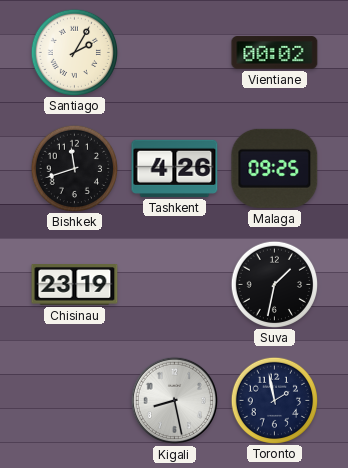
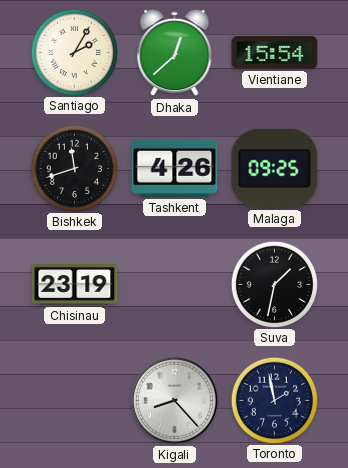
Dhaka: none -> 12:38
Vientiane: 00:02 -> 15:54
Kigali: 8:28 -> 8:23
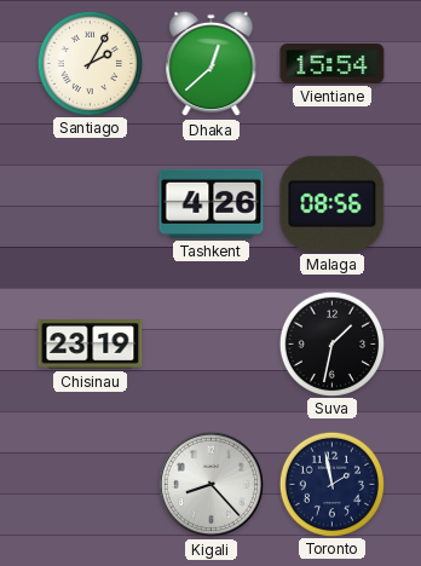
Bishkek: 11:42 -> none
Malaga: 09:25 -> 08:56
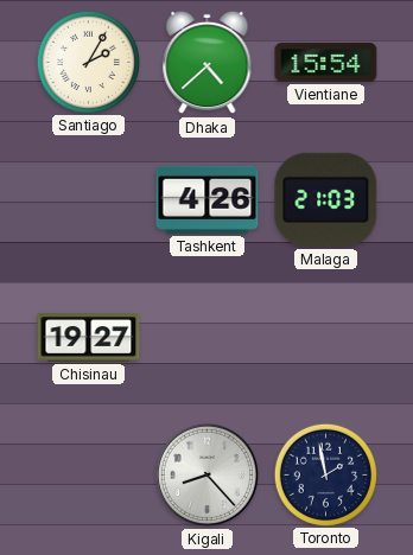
Dhaka: 12:38 -> 4:38
Malaga: 08:56 -> 21:03
Chisinau: 23:19 -> 19:27
Suva: 1:32 -> none
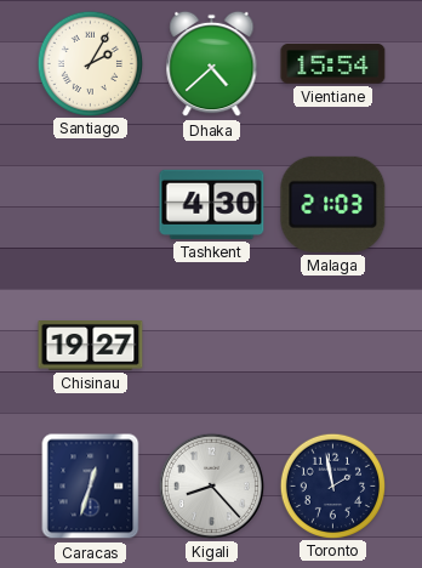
Tashkent: 4:26 -> 4:30
Caracas: none -> 12:33
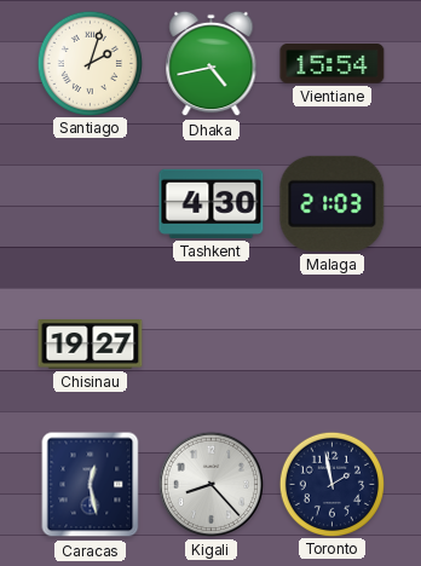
Santiago: 2:05 -> 2:03
Dhaka: 4:38 -> 4:43
Caracas: 12:33 -> 12:28
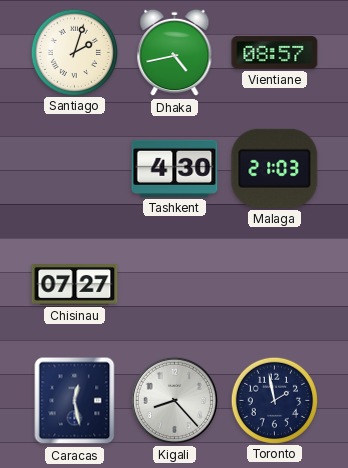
Vientiane: 15:54 -> 08:57
Chisinau: 19:27 -> 07:27
